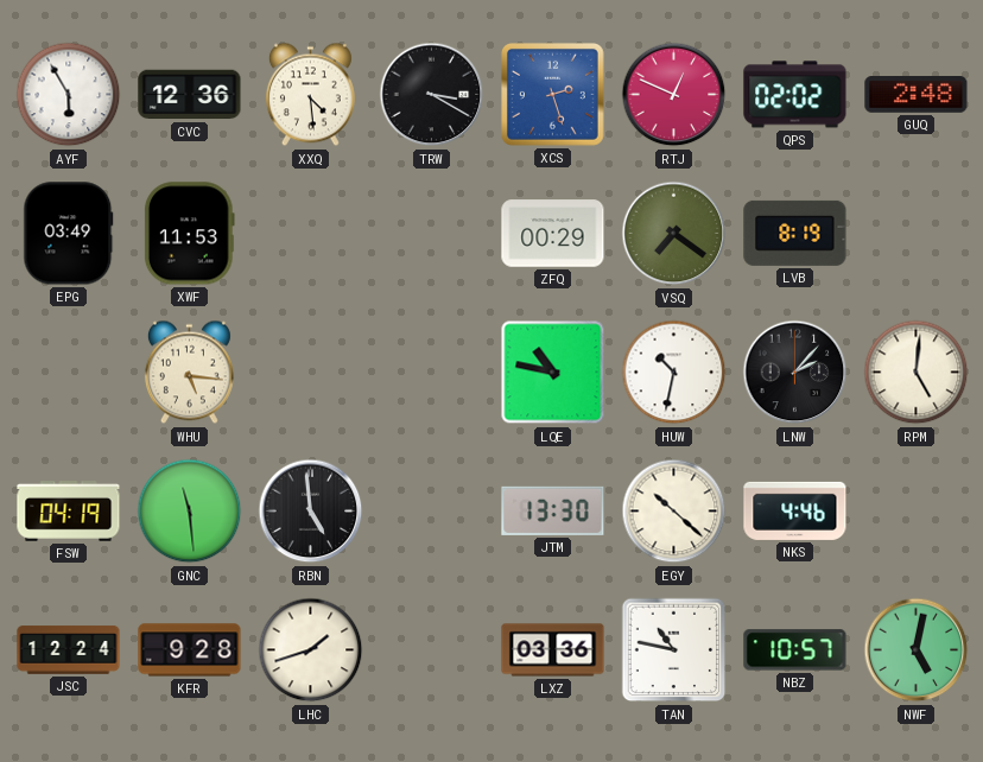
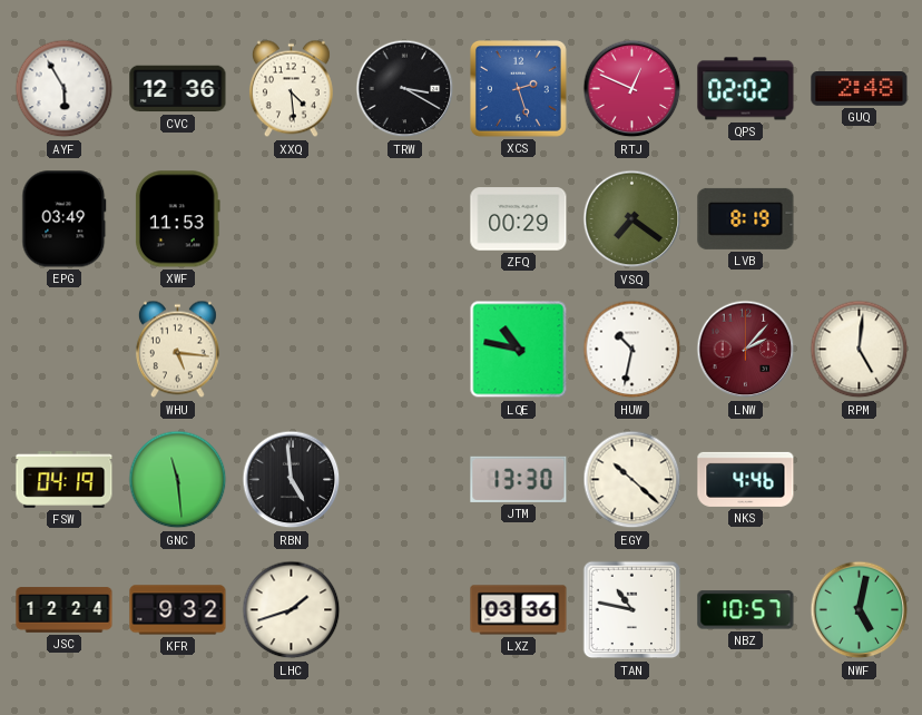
LNW dial: black -> burgundy
KFR: 9:28 -> 9:32
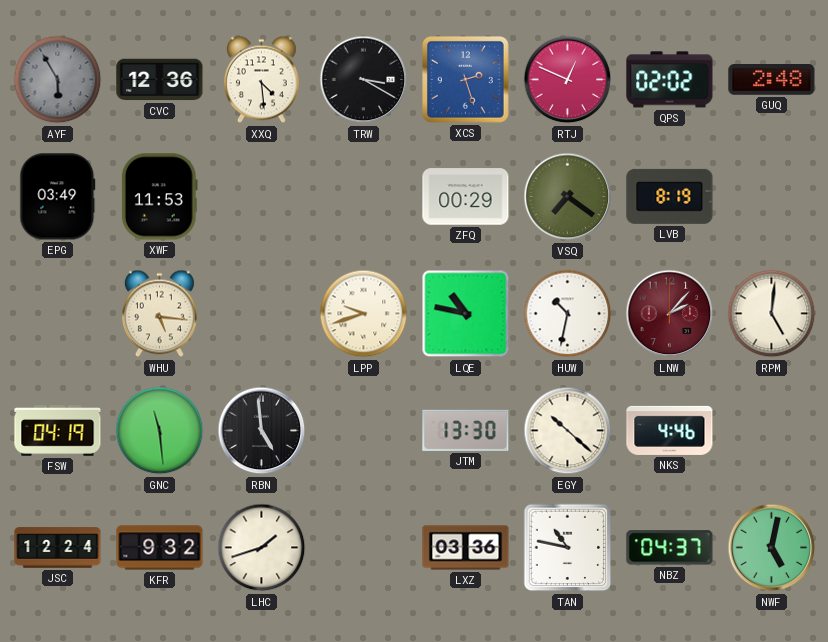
AYF dial: white -> grey
LPP: none -> 9:42
NBZ: 10:57 -> 04:37
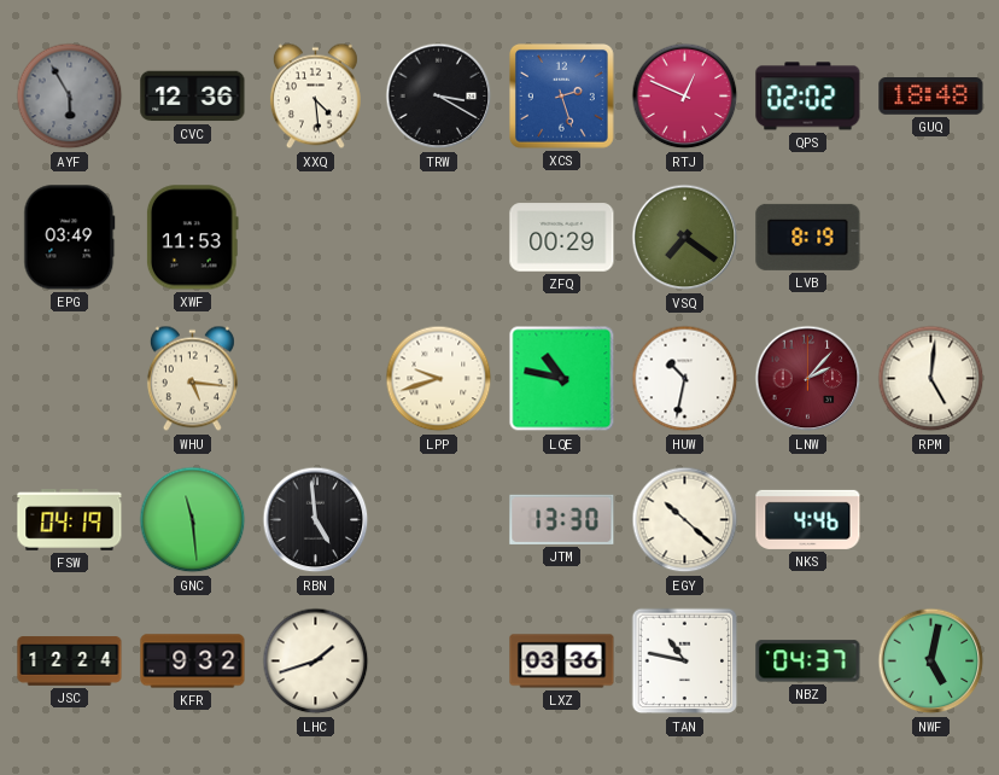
GUQ: 2:48 -> 18:48
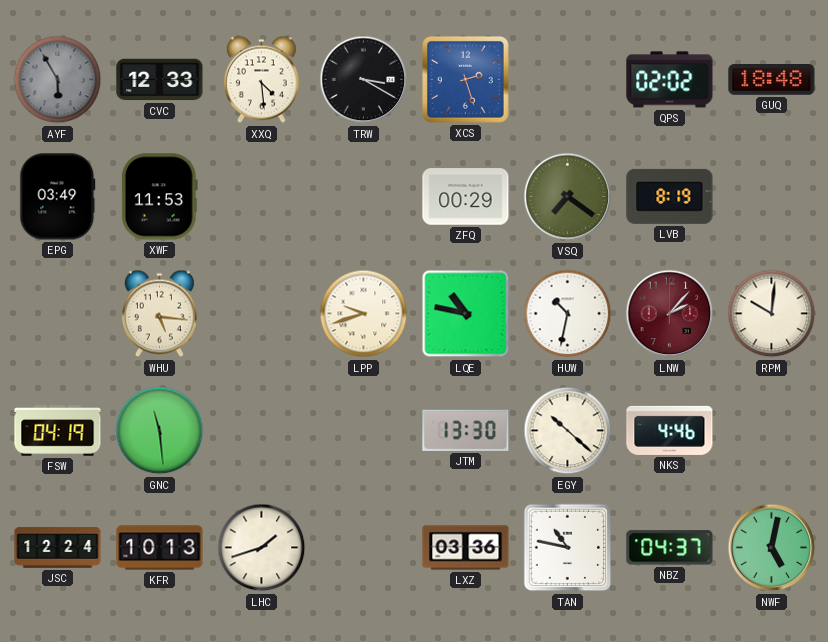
CVC: 12:36 -> 12:33
RTJ: 12:49 -> none
RPM: 5:01 -> 10:01
RBN: 4:59 -> none
KFR: 9:32 -> 10:13
